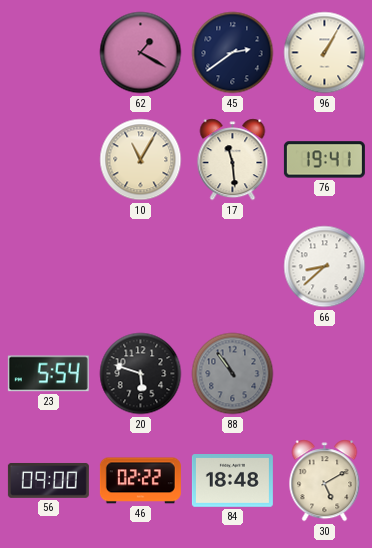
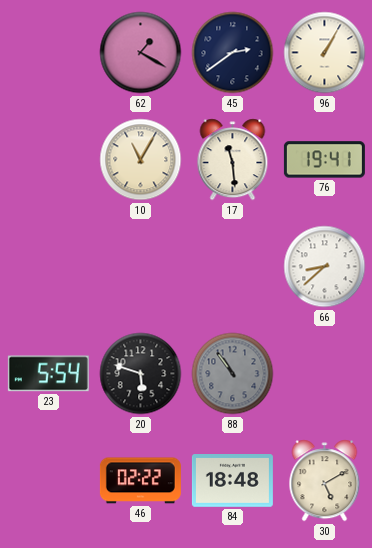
56: 09:00 -> none
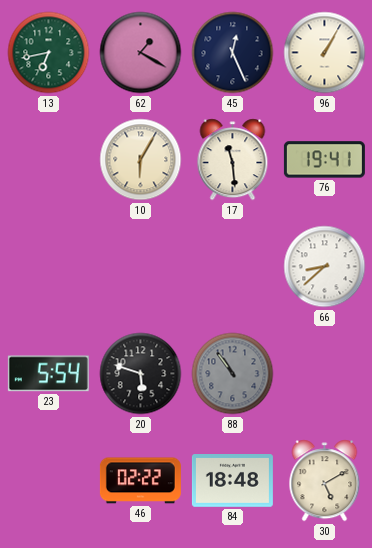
13: none -> 6:43
45: 2:39 -> 12:26
10: 11:05 -> 6:05
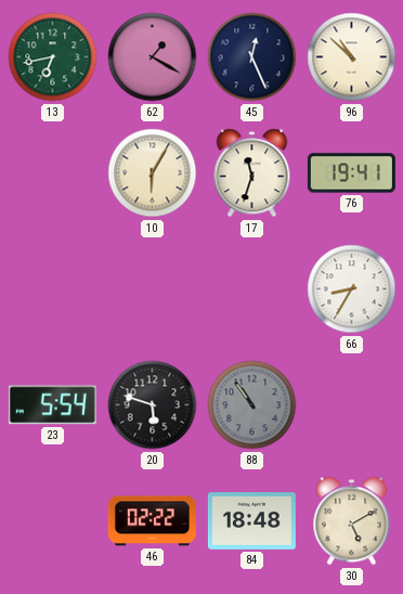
96: 1:05 -> 10:52
17: 11:29 -> 11:33
66: 8:38 -> 8:35
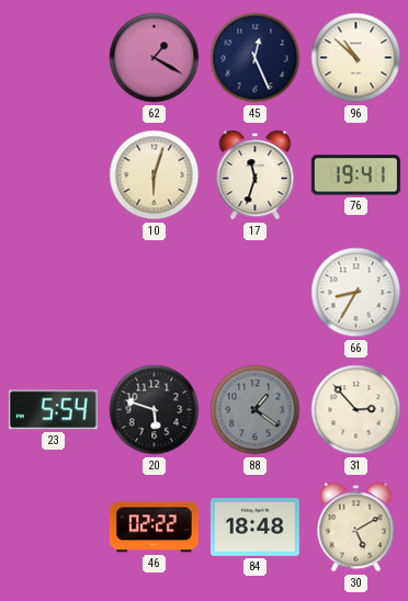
13: 6:43 -> none
10: 6:05 -> 6:03
88: 10:54 -> 1:21
31: none -> 2:53
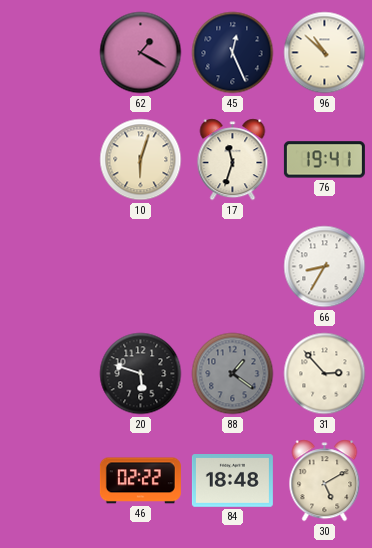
23: 5:54 -> none
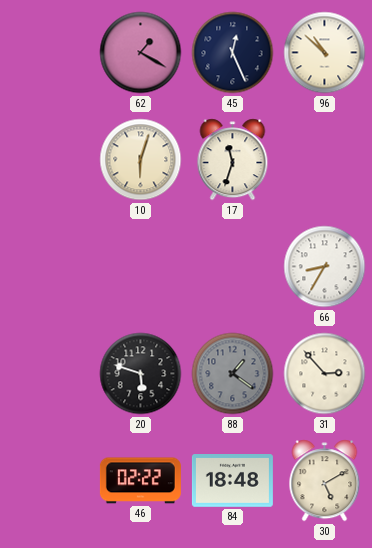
76: 19:41 -> none
